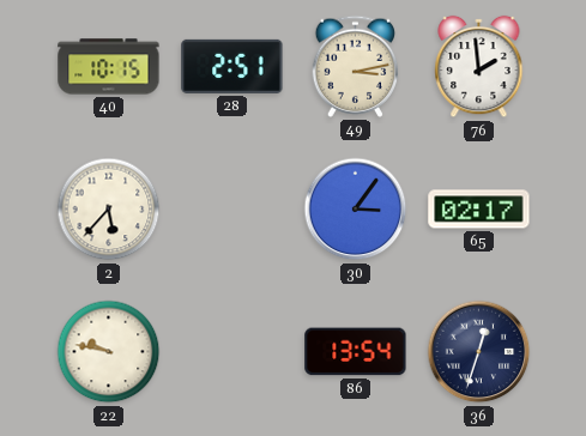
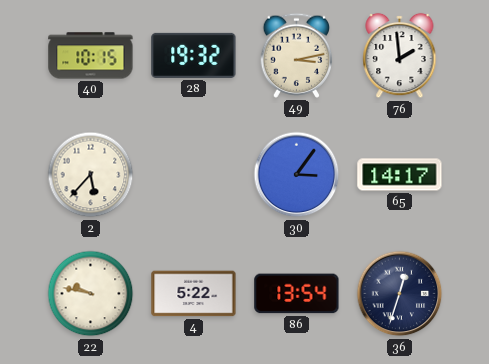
28: 2:51 -> 19:32
65: 02:17 -> 14:17
4: none -> 5:22
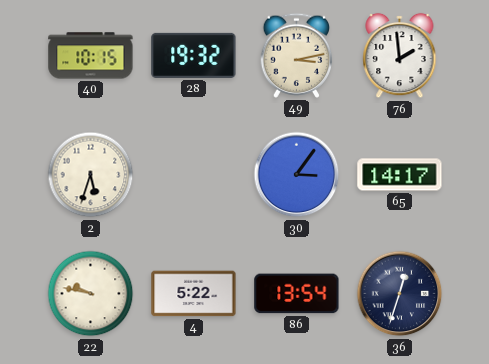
2: 5:37 -> 5:33
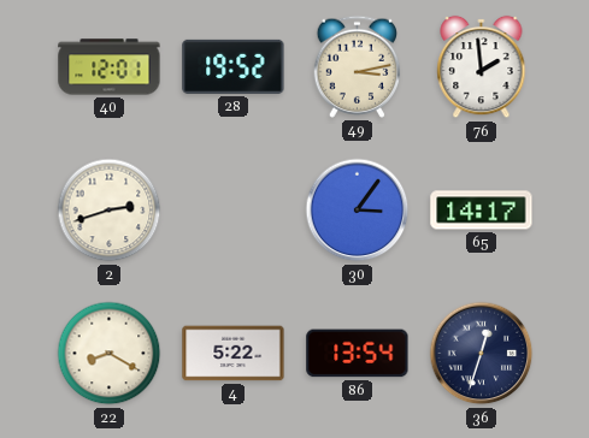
40: 10:15 -> 12:01
28: 19:32 -> 19:52
2: 5:33 -> 2:42
22: 9:47 -> 8:20
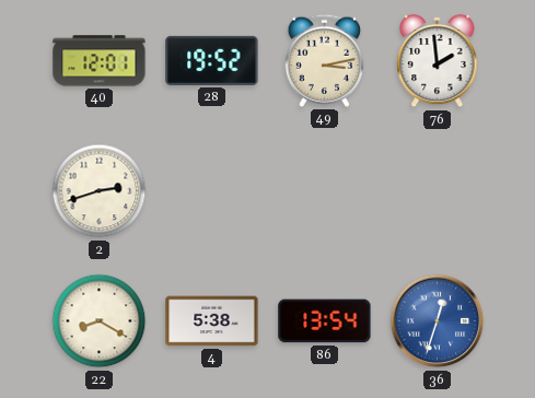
30: 3:06 -> none
65: 14:17 -> none
4: 5:22 -> 5:38
36 dial: navy -> blue
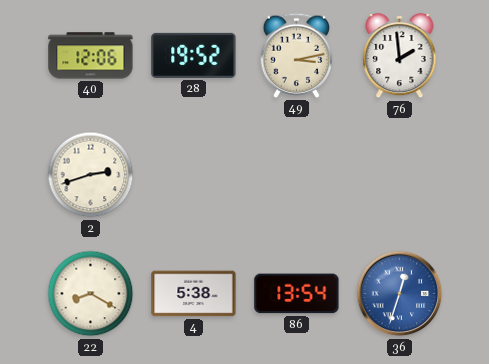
40: 12:01 -> 12:06
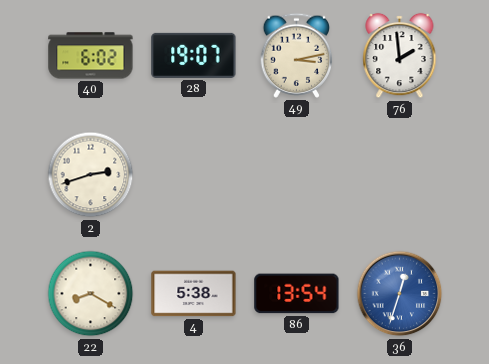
40: 12:06 -> 6:02
28: 19:52 -> 19:07
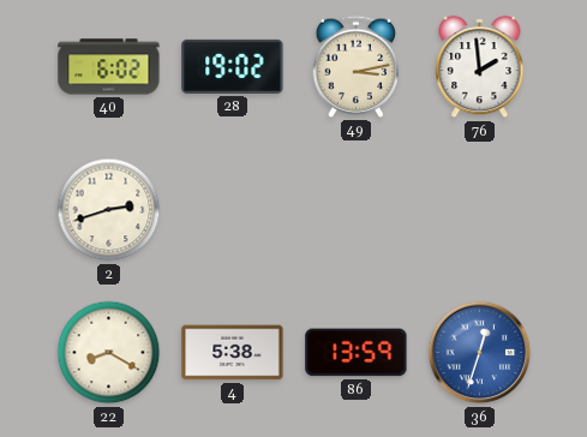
28: 19:07 -> 19:02
86: 13:54 -> 13:59
